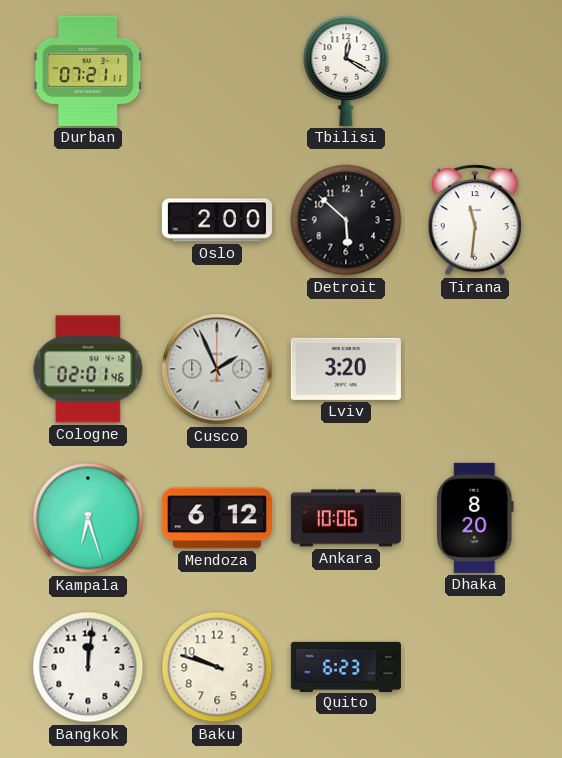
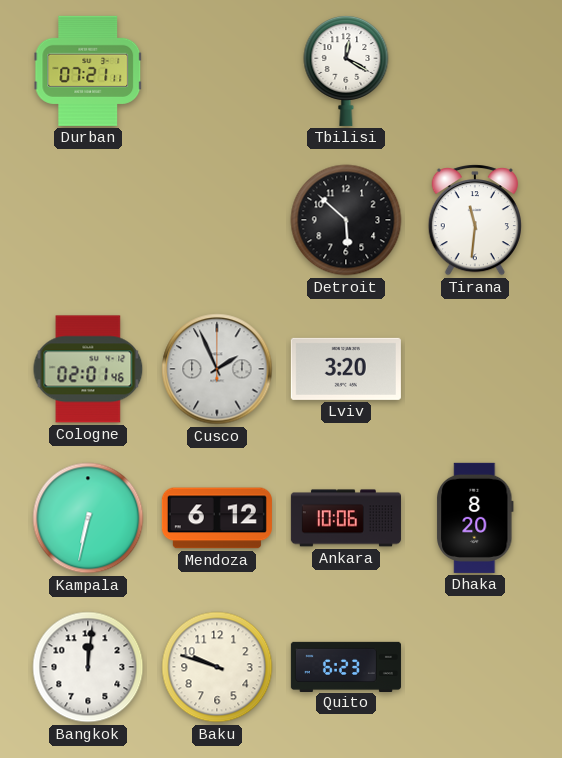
Oslo: 2:00 -> none
Kampala: 6:27 -> 6:32
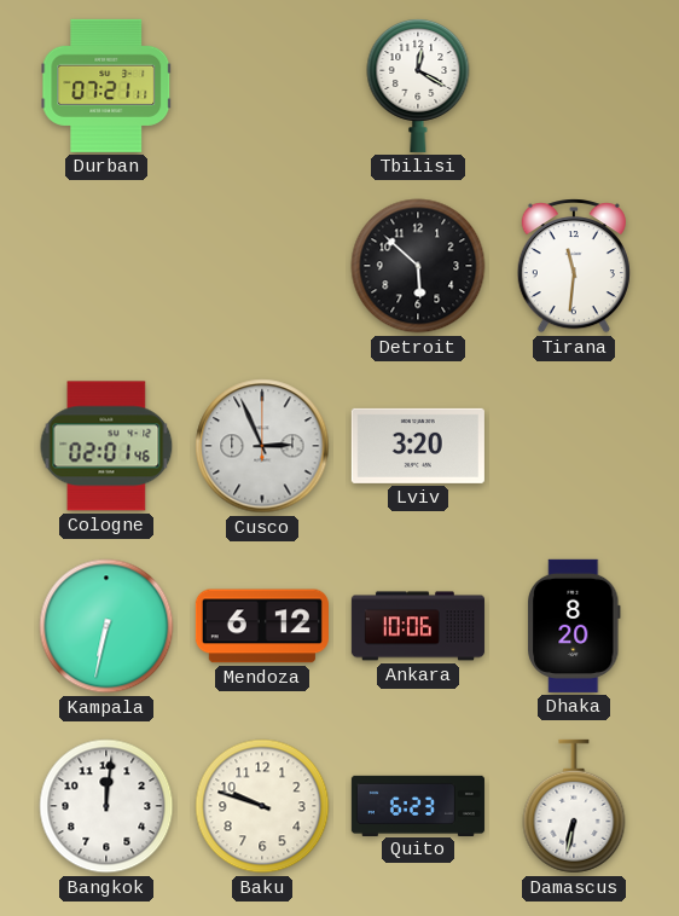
Cusco: 1:56 -> 2:56
Damascus: none -> 6:32
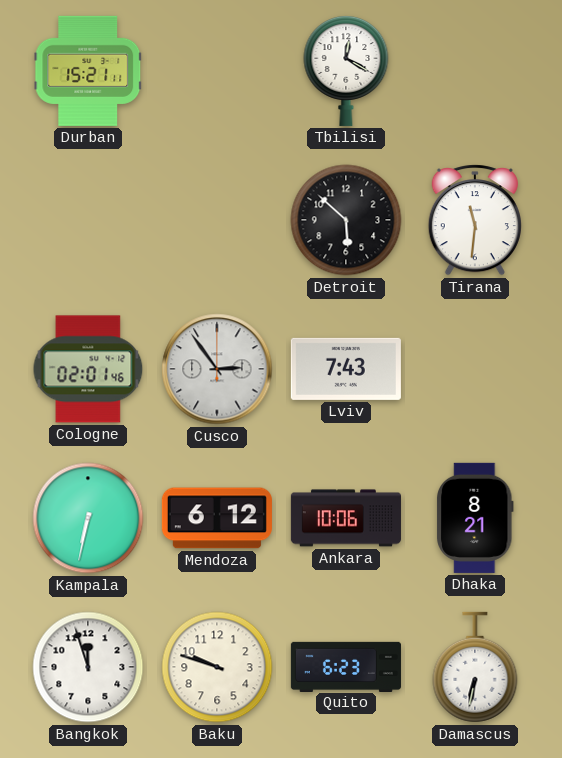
Durban: 07:21 -> 15:21
Cusco: 2:56 -> 2:54
Lviv: 3:20 -> 7:43
Dhaka: 8:20 -> 8:21
Bangkok: 12:01 -> 11:57
